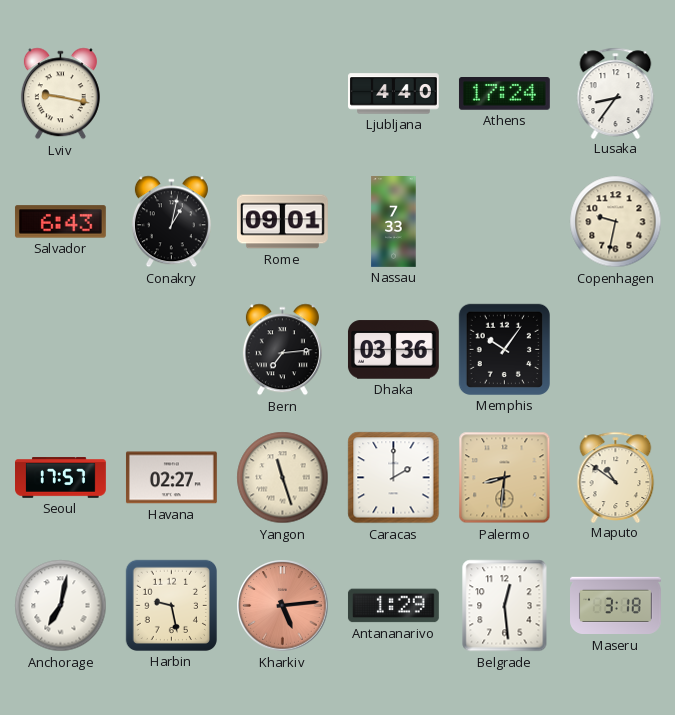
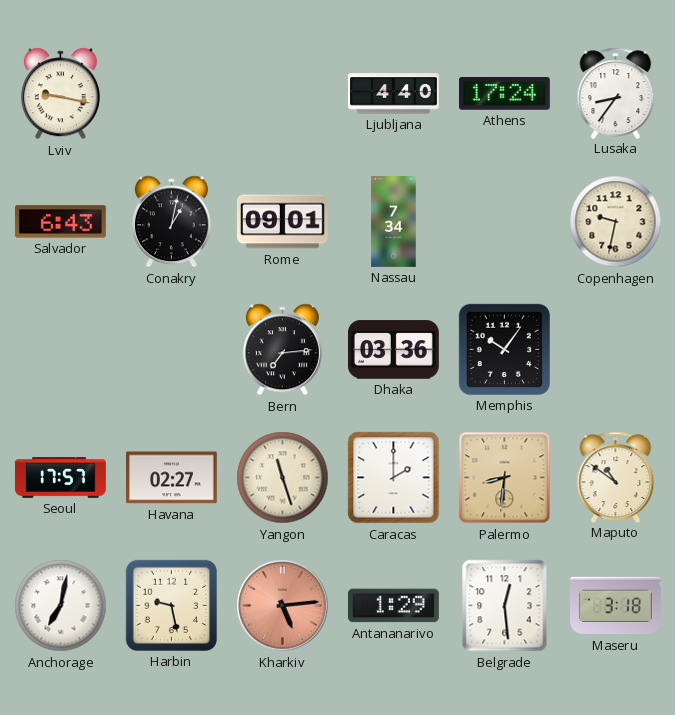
Nassau: 7:33 -> 7:34
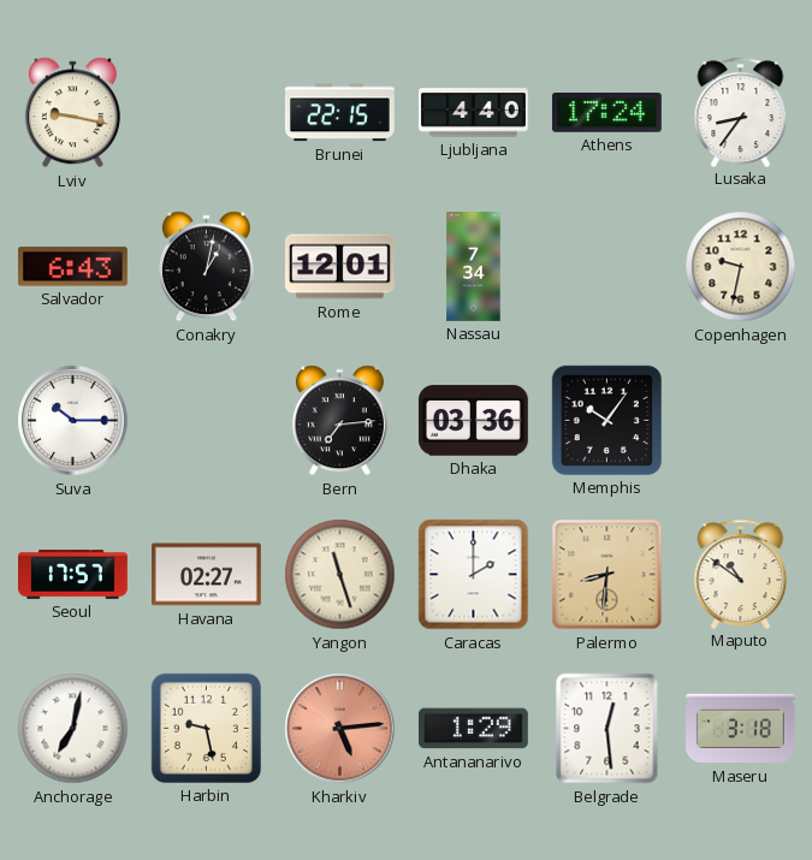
Brunei: none -> 22:15
Rome: 09:01 -> 12:01
Suva: none -> 10:15
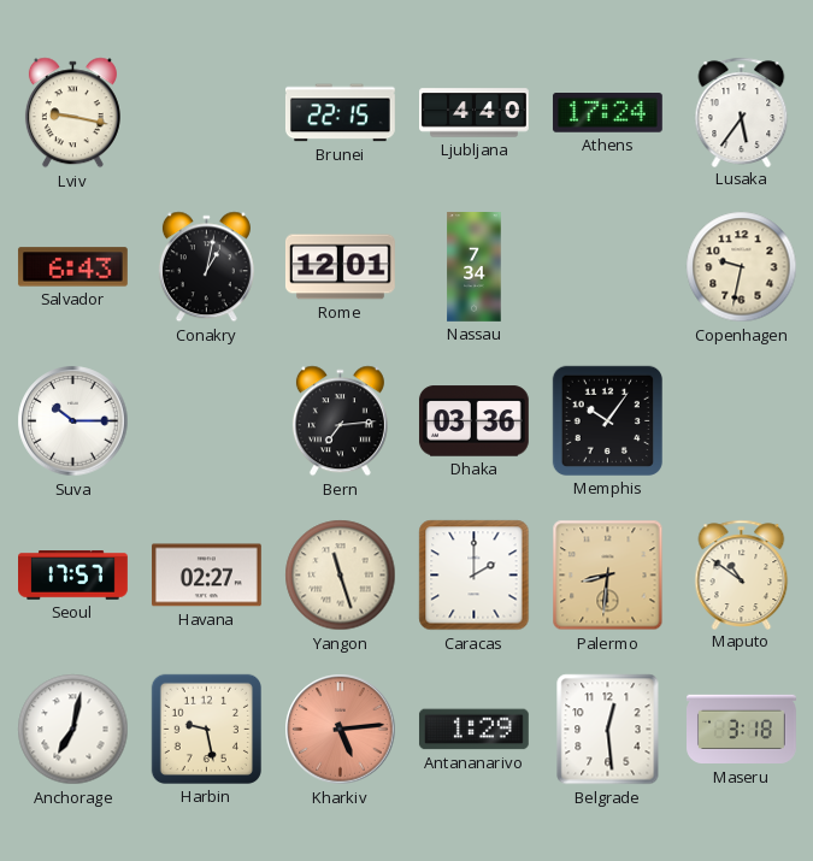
Lusaka: 8:36 -> 5:36
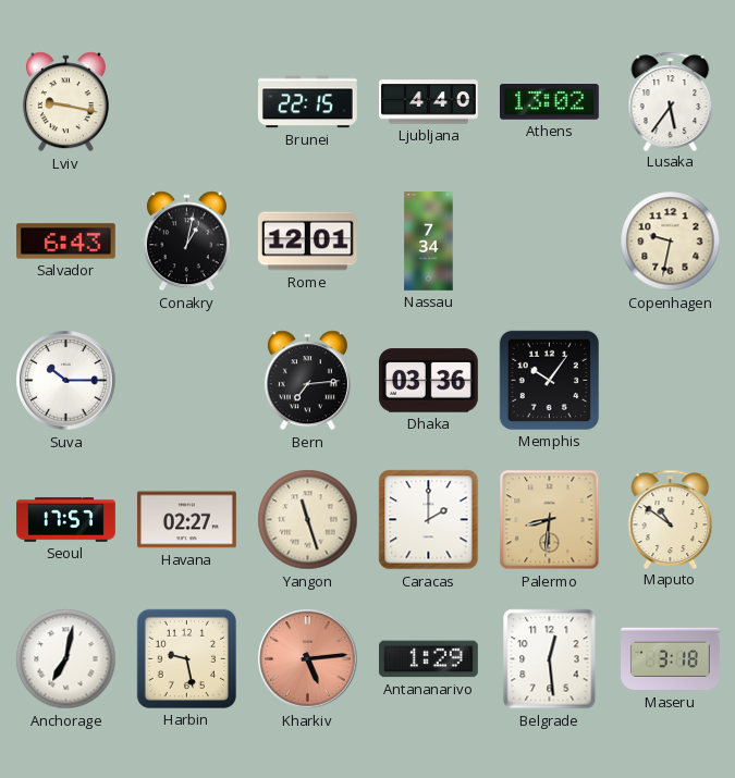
Athens: 17:24 -> 13:02
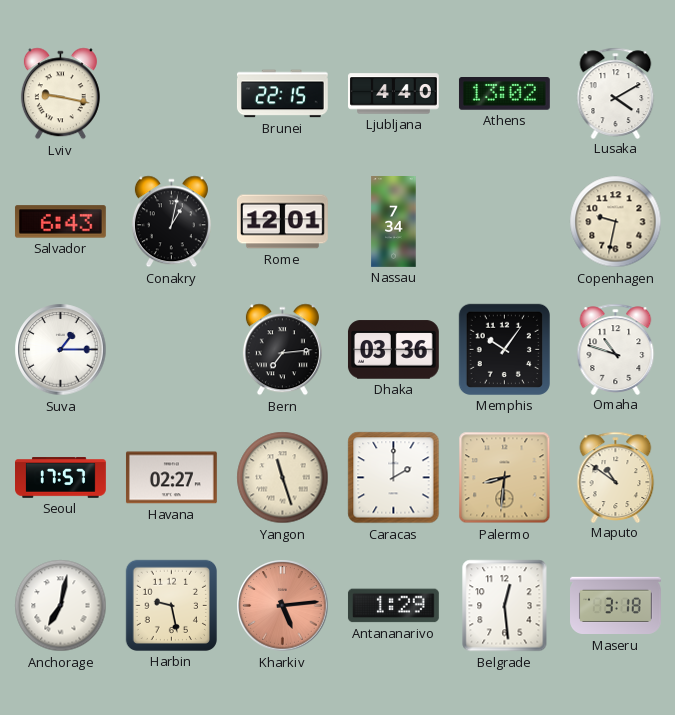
Lusaka: 5:36 -> 4:10
Suva: 10:15 -> 1:15
Omaha: none -> 10:48
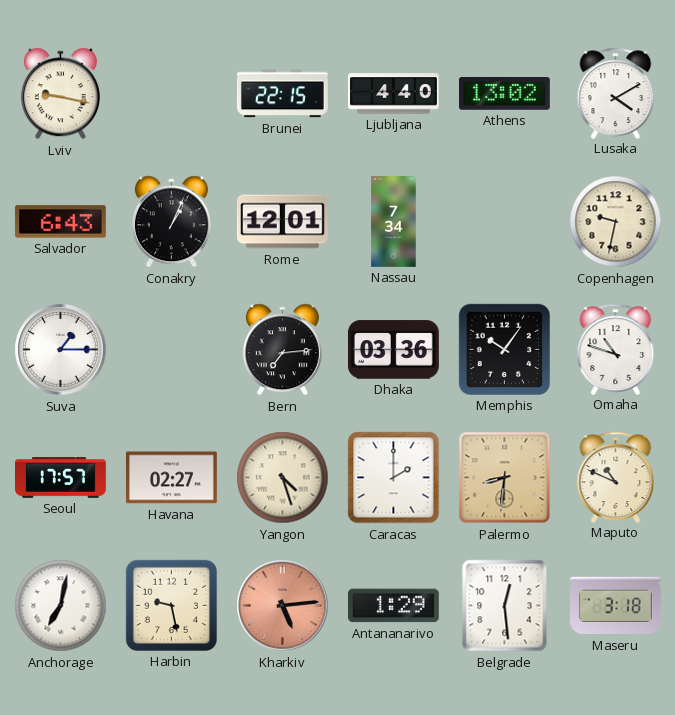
Conakry: 1:02 -> 1:04
Yangon: 11:27 -> 4:27
Maputo: 10:51 -> 10:49
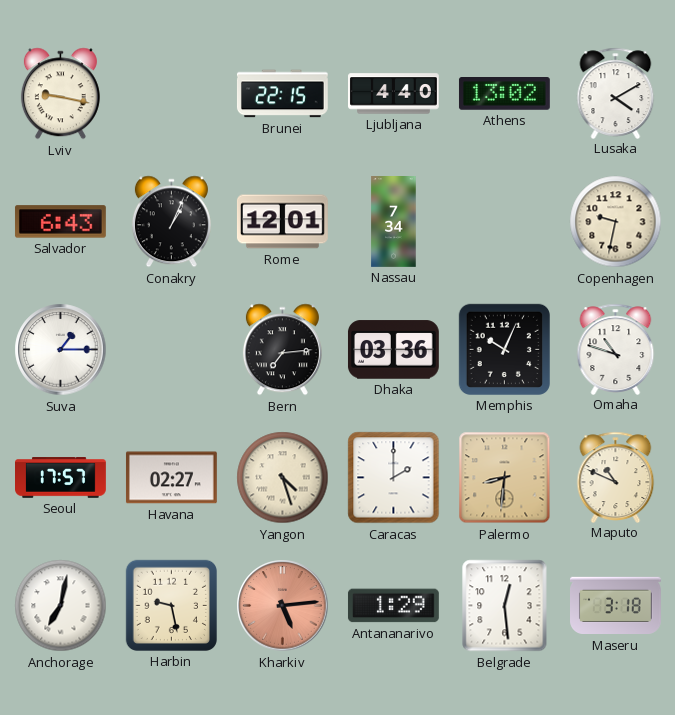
Memphis: 10:06 -> 10:04
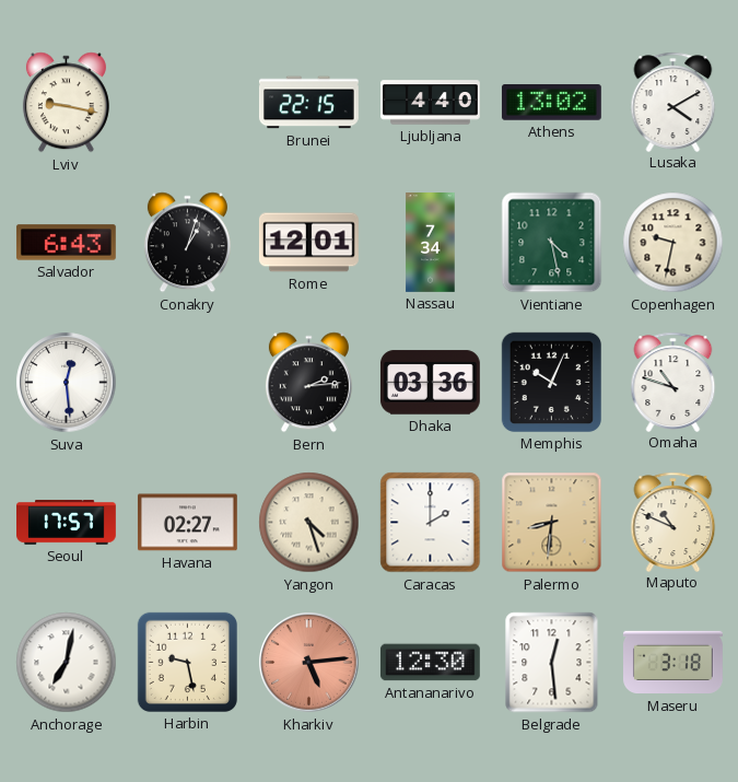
Conakry: 1:04 -> 1:03
Vientiane: none -> 4:28
Suva: 1:15 -> 12:29
Bern: 7:14 -> 2:14
Antananarivo: 1:29 -> 12:30
